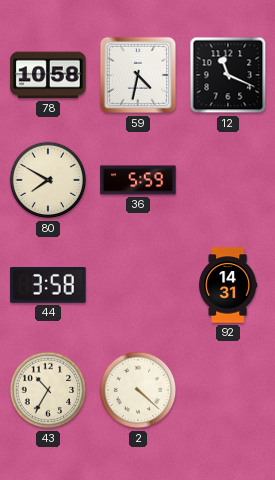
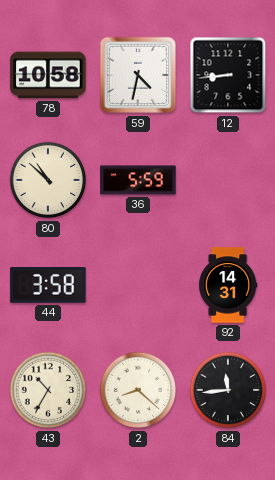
12: 11:19 -> 8:44
80: 7:50 -> 10:52
2: 4:22 -> 8:22
84: none -> 11:44
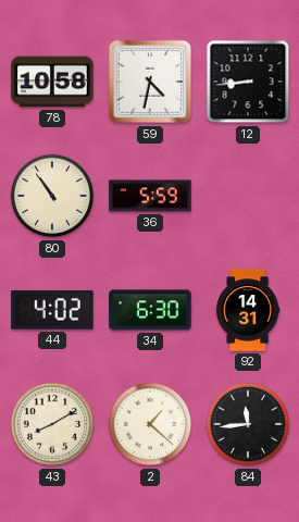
80: 10:52 -> 10:54
44: 3:58 -> 4:02
34: none -> 6:30
43: 10:35 -> 8:10
2: 8:22 -> 1:22
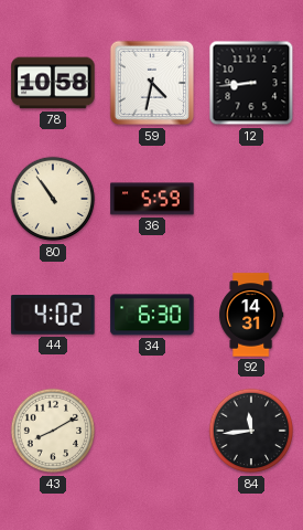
2: 1:22 -> none
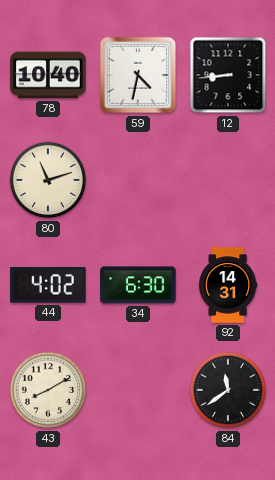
78: 10:58 -> 10:40
80: 10:54 -> 11:12
36: 5:59 -> none
84: 11:44 -> 11:39
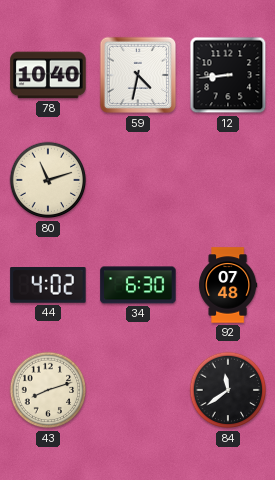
92: 14:31 -> 07:48
43: 8:10 -> 8:12
